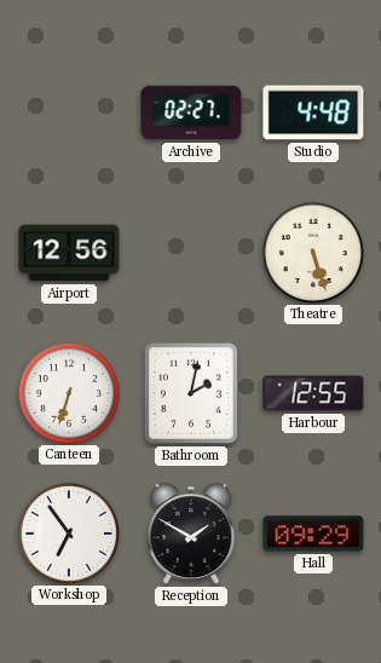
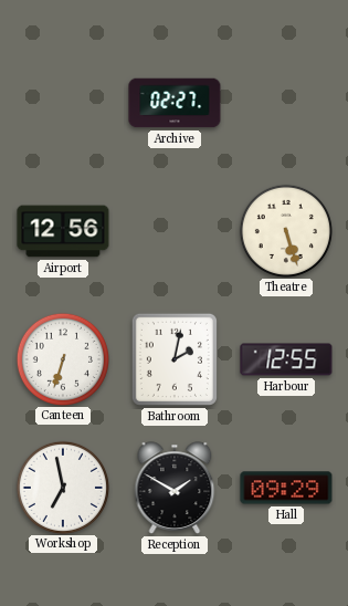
Studio: 4:48 -> none
Workshop: 6:54 -> 6:58
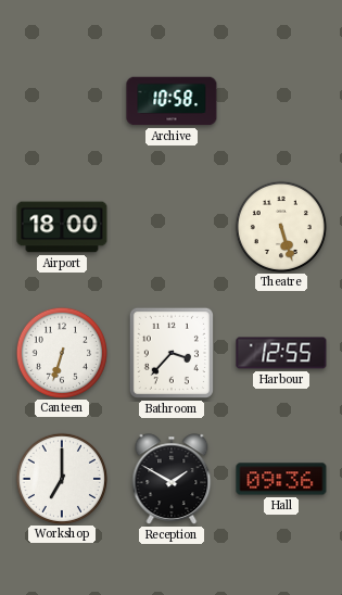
Archive: 02:27 -> 10:58
Airport: 12:56 -> 18:00
Bathroom: 2:02 -> 3:37
Workshop: 6:58 -> 7:00
Hall: 09:29 -> 09:36
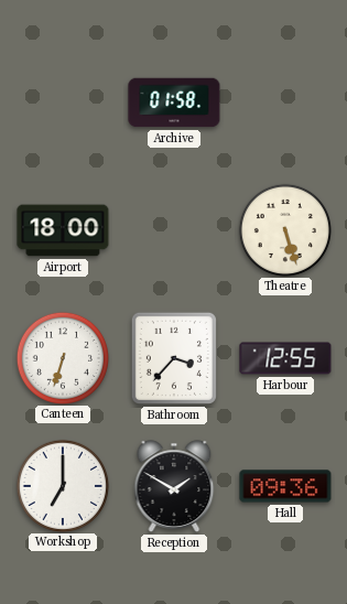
Archive: 10:58 -> 01:58
